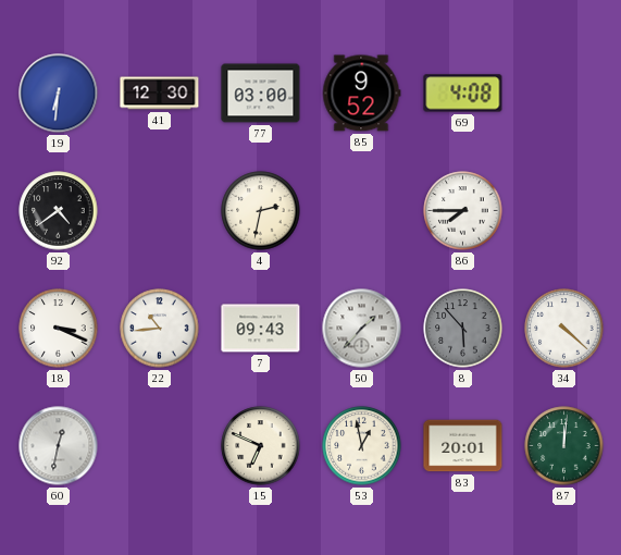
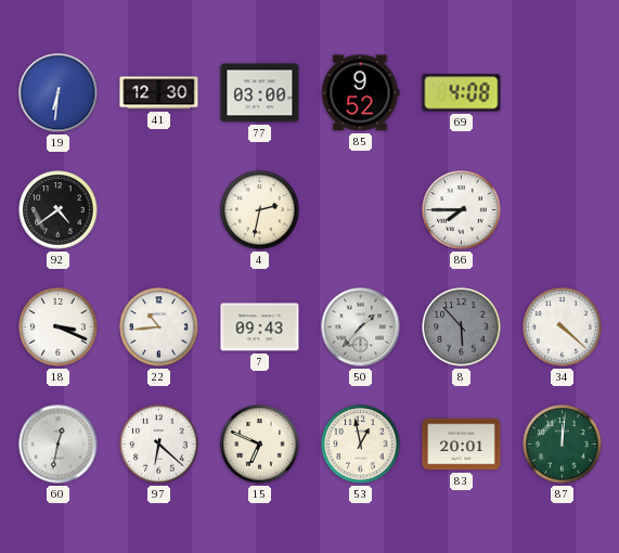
97: none -> 6:22
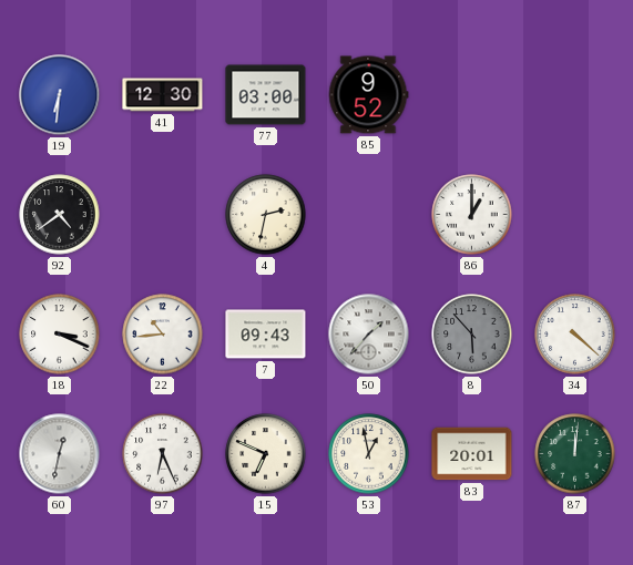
69: 4:08 -> none
86: 7:45 -> 1:00
97: 6:22 -> 6:26
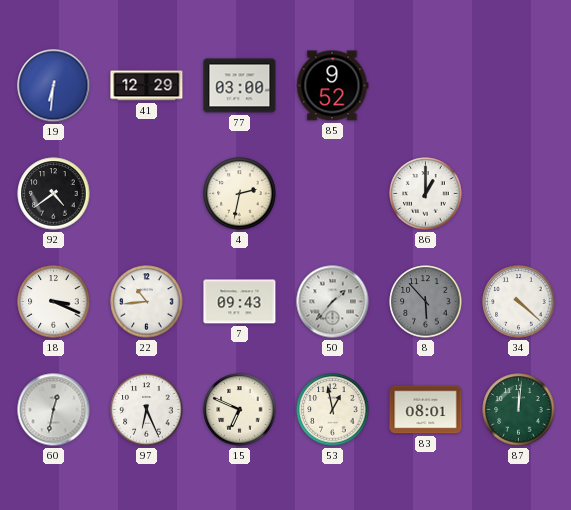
41: 12:30 -> 12:29
83: 20:01 -> 08:01
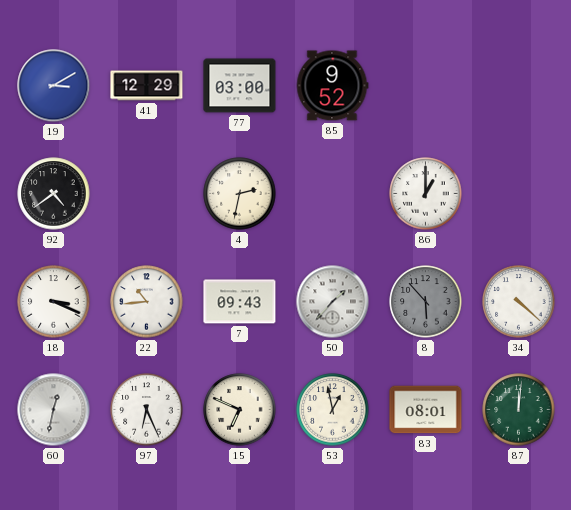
19: 6:31 -> 3:10
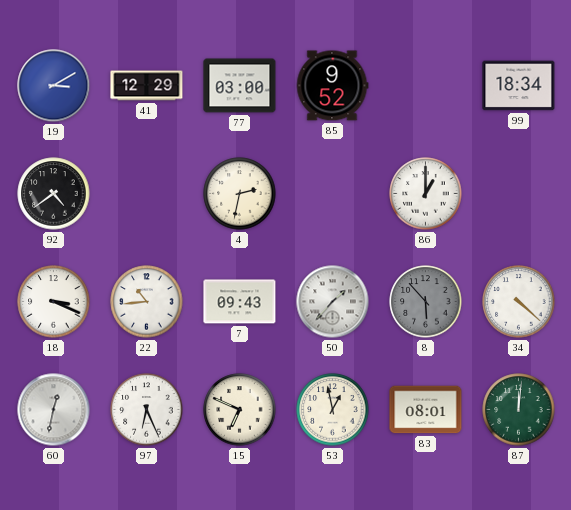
99: none -> 18:34
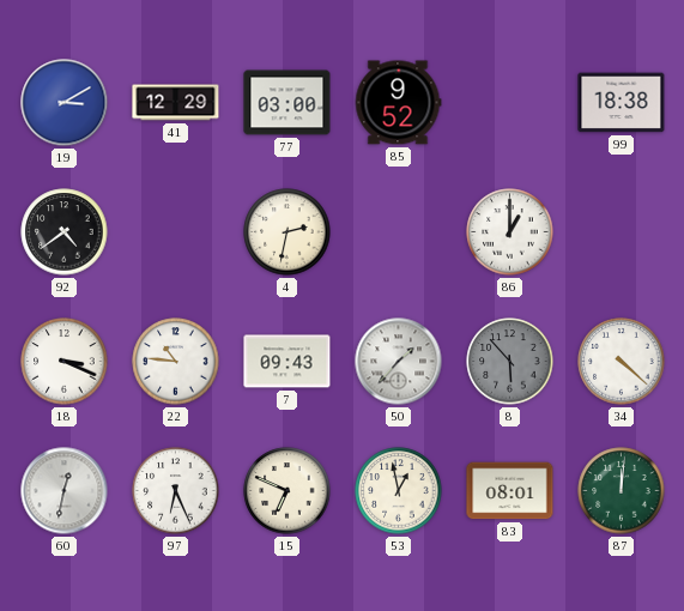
99: 18:34 -> 18:38
22: 10:44 -> 10:46
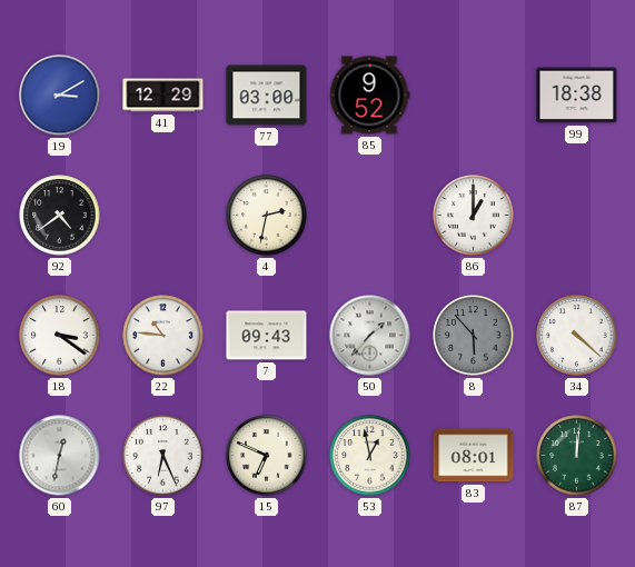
18: 3:19 -> 3:21
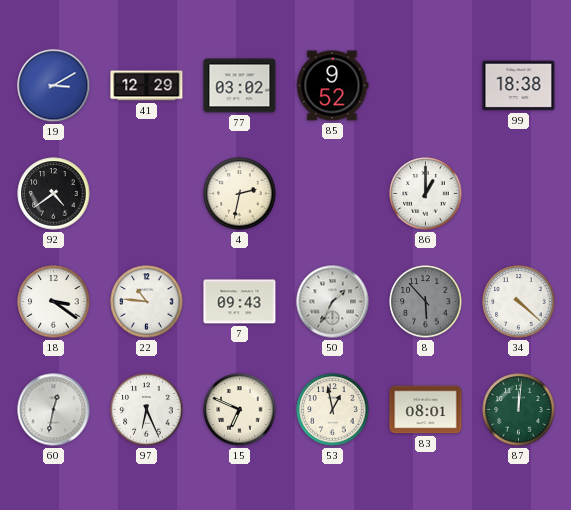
77: 03:00 -> 03:02
50: 1:37 -> 1:35
